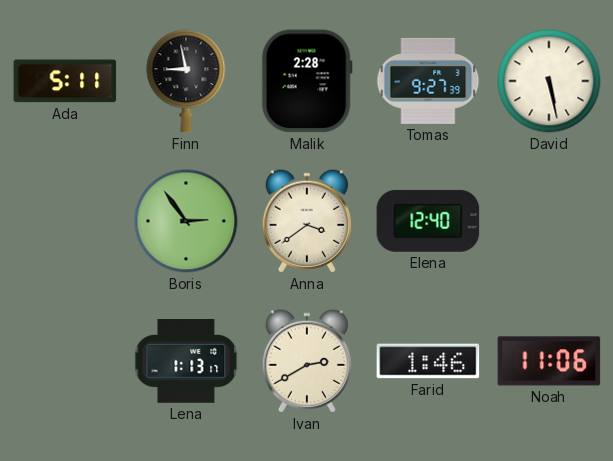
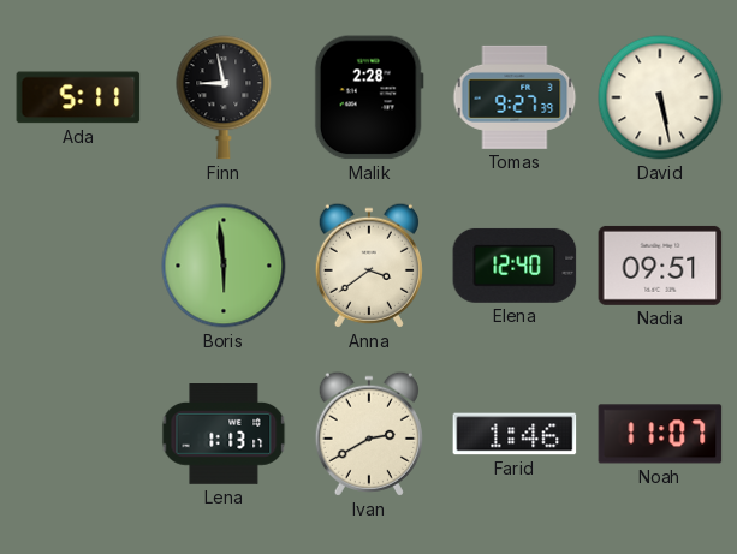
Boris: 2:54 -> 5:59
Nadia: none -> 09:51
Noah: 11:06 -> 11:07
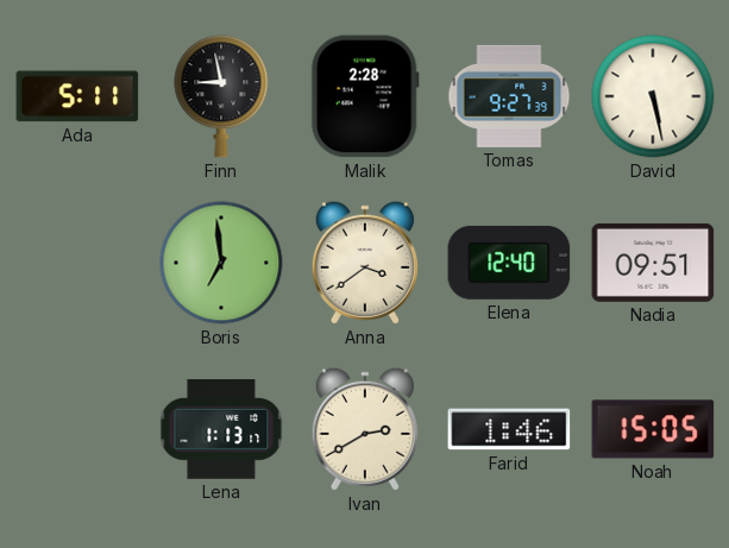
Boris: 5:59 -> 6:59
Noah: 11:07 -> 15:05
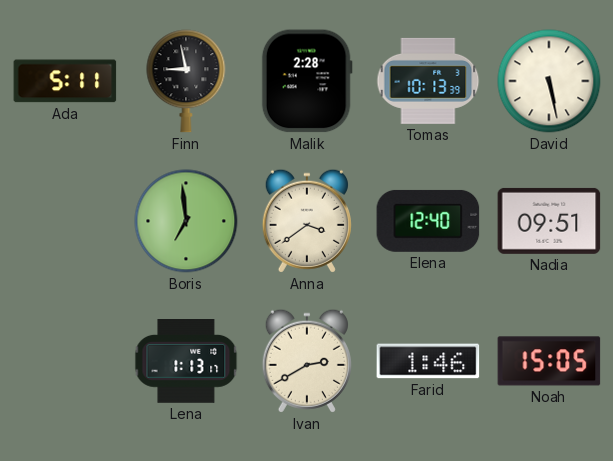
Tomas: 9:27 -> 10:13
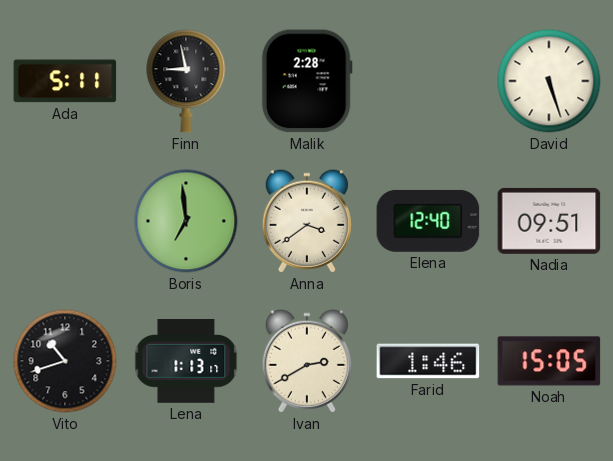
Tomas: 10:13 -> none
David: 5:28 -> 5:27
Vito: none -> 10:42
